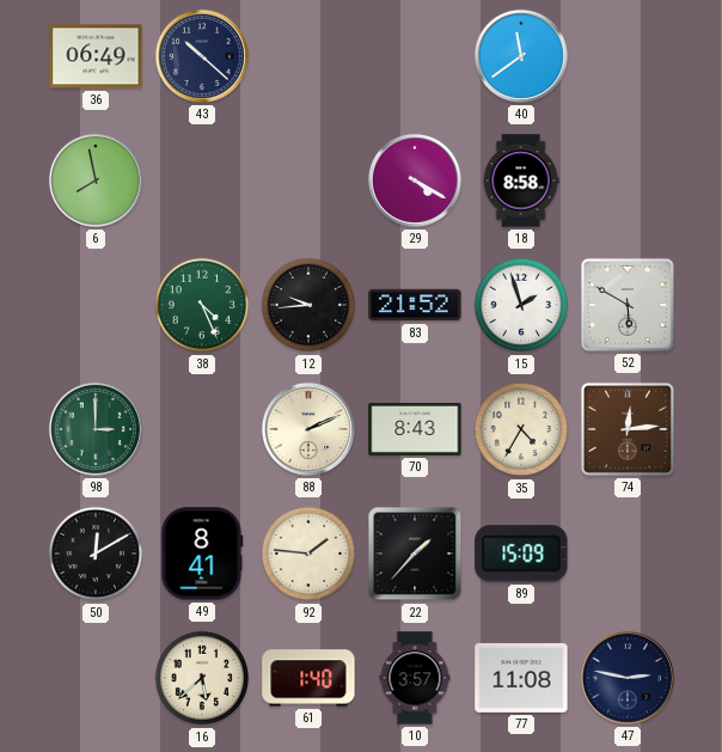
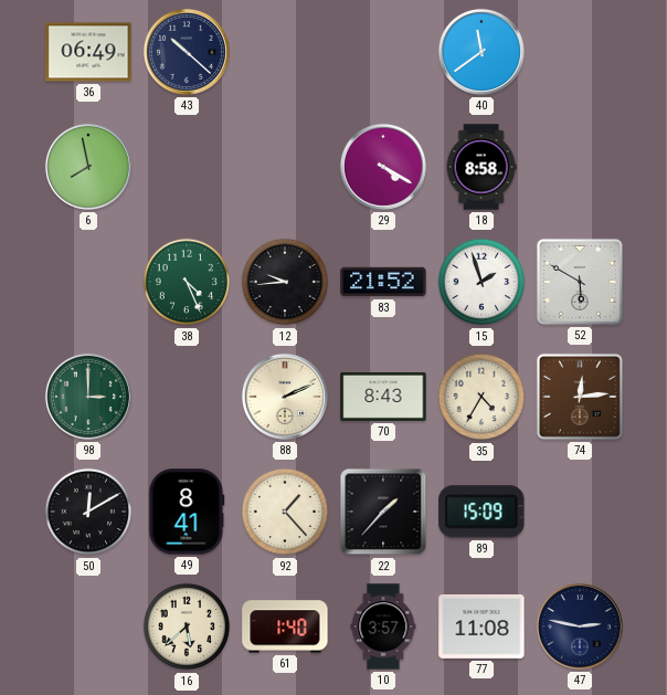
92: 1:46 -> 1:23
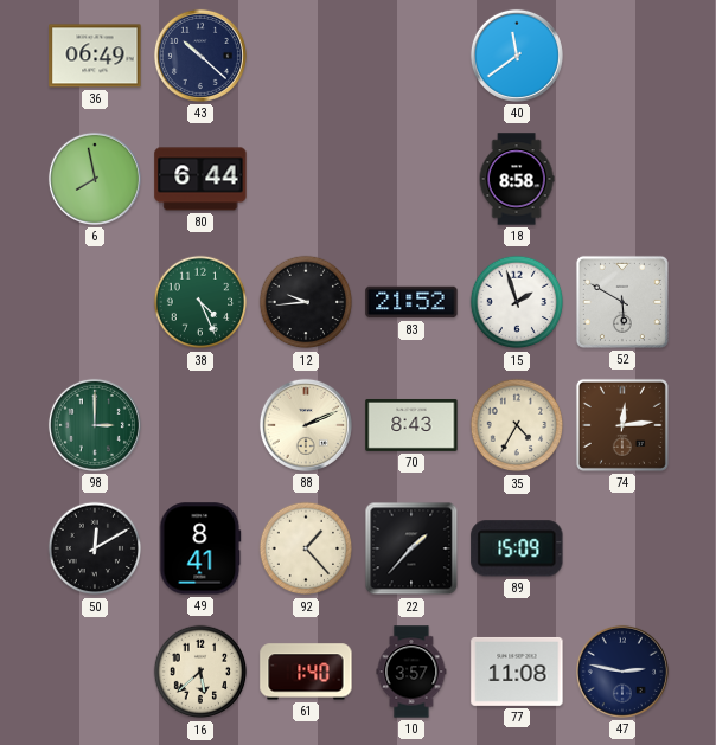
80: none -> 6:44
29: 4:20 -> none
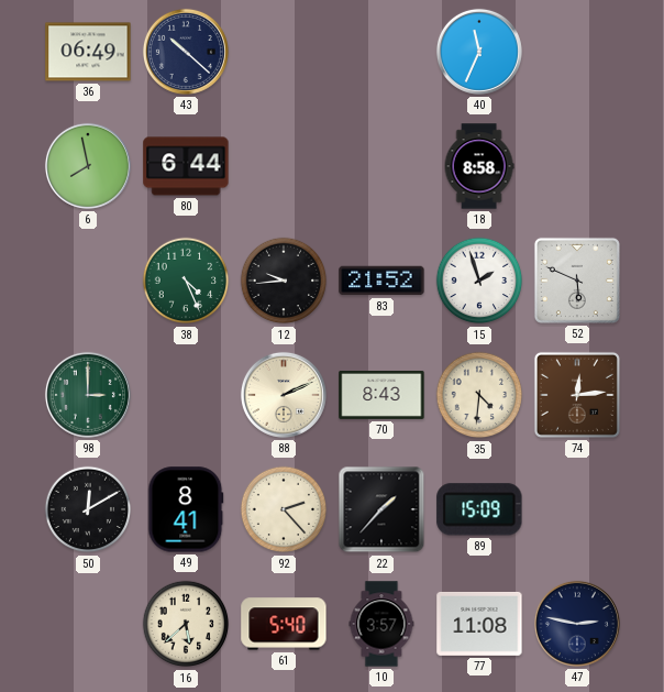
40: 11:39 -> 11:34
52: 5:50 -> 5:49
35: 4:35 -> 4:31
92: 1:23 -> 2:23
61: 1:40 -> 5:40
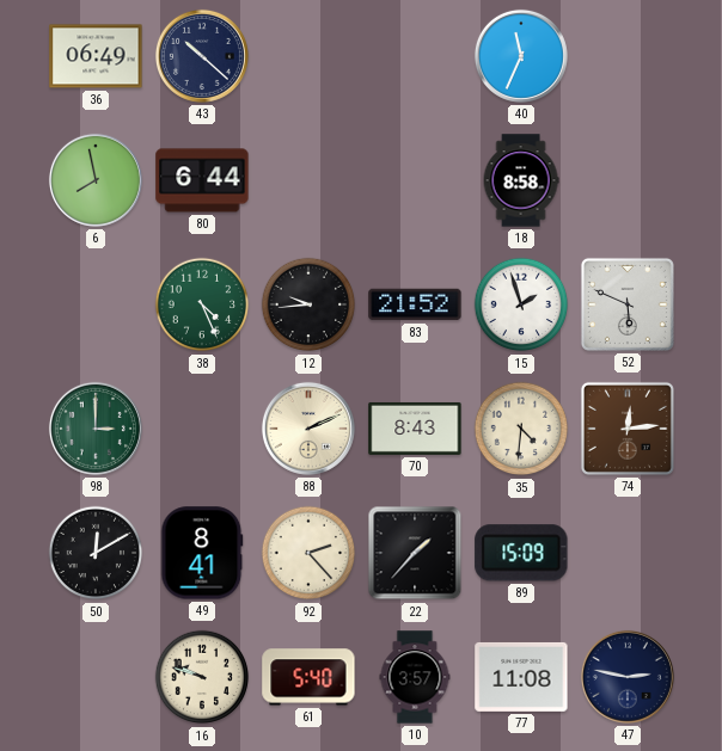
16: 5:38 -> 9:48
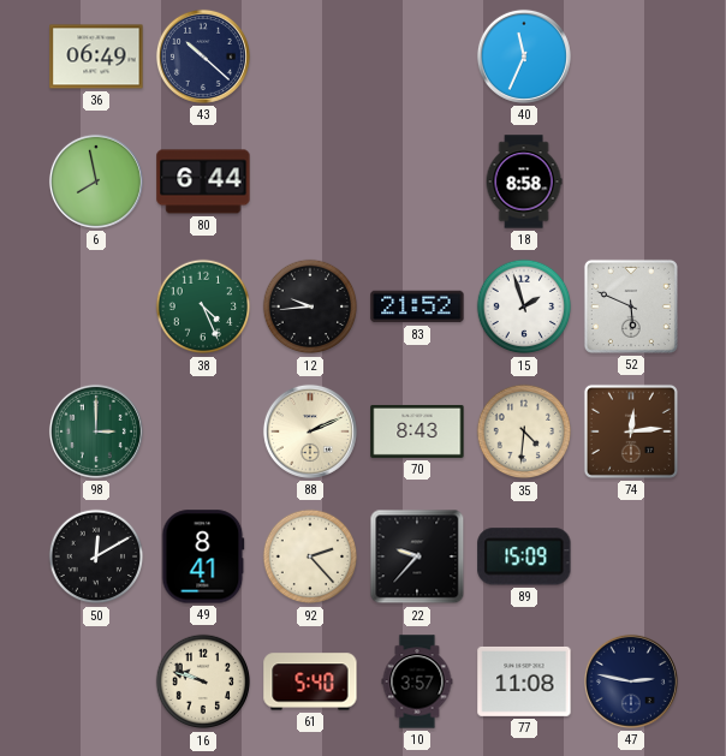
22: 1:37 -> 9:37
